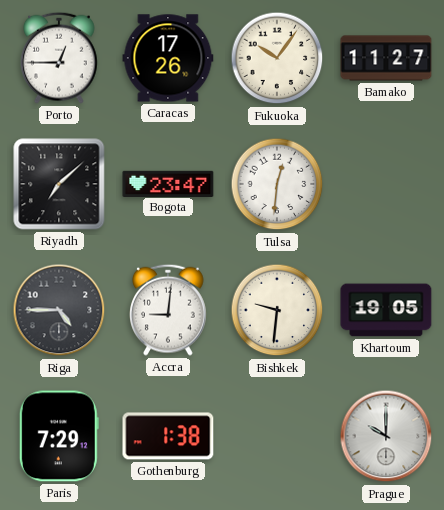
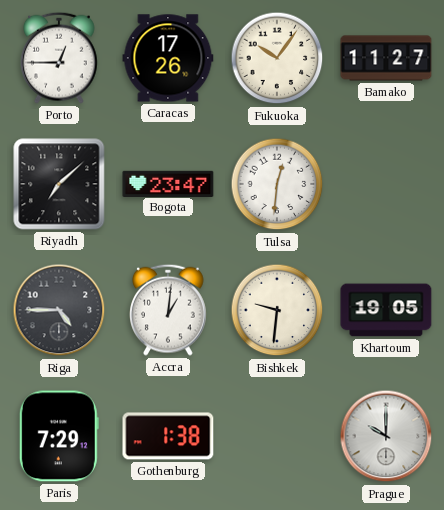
Accra: 9:01 -> 1:01
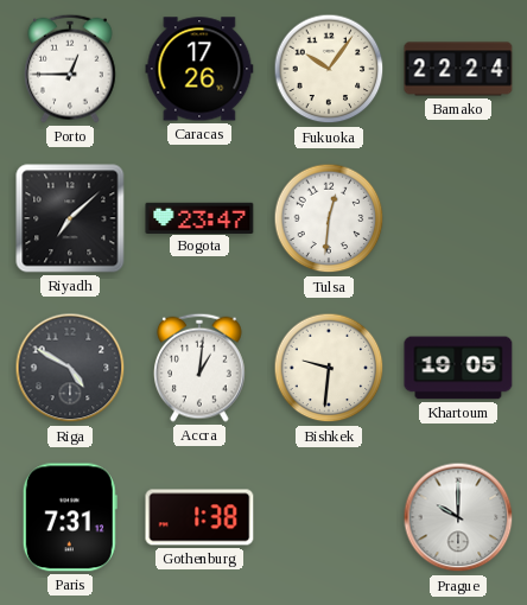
Bamako: 11:27 -> 22:24
Riga: 4:45 -> 4:50
Paris: 7:29 -> 7:31
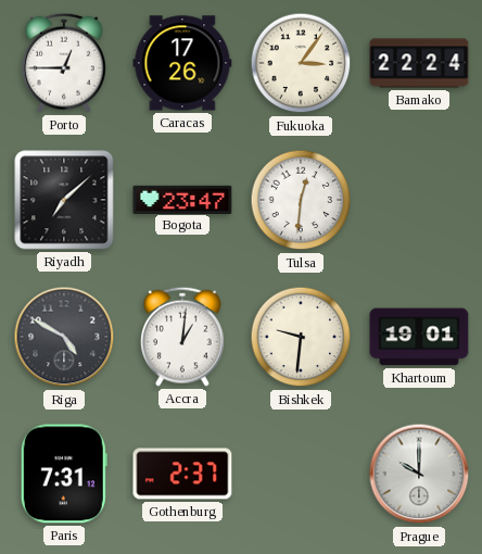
Fukuoka: 10:06 -> 3:06
Khartoum: 19:05 -> 19:01
Gothenburg: 1:38 -> 2:37
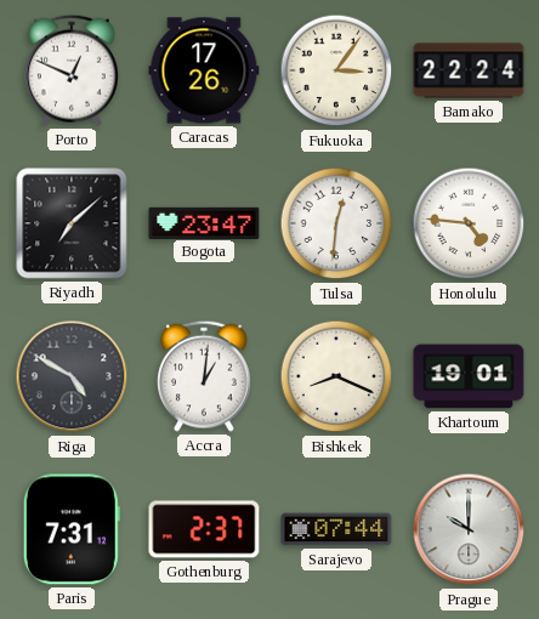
Porto: 12:45 -> 12:49
Honolulu: none -> 4:46
Bishkek: 9:31 -> 8:19
Sarajevo: none -> 07:44
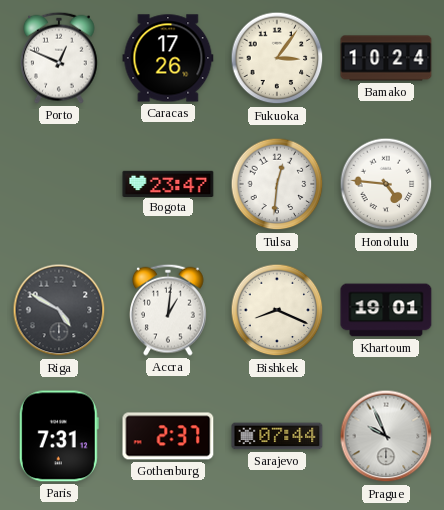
Bamako: 22:24 -> 10:24
Riyadh: 7:08 -> none
Prague: 10:00 -> 9:56
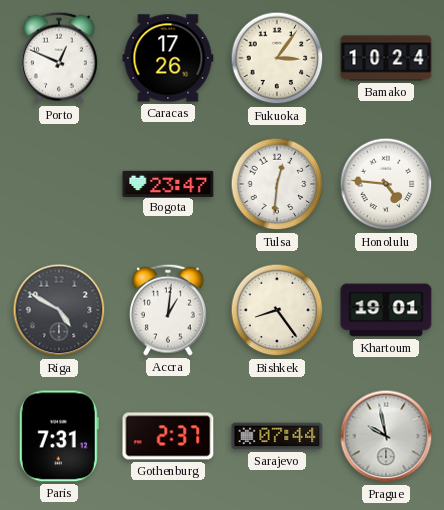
Bishkek: 8:19 -> 8:24
Prague: 9:56 -> 9:58
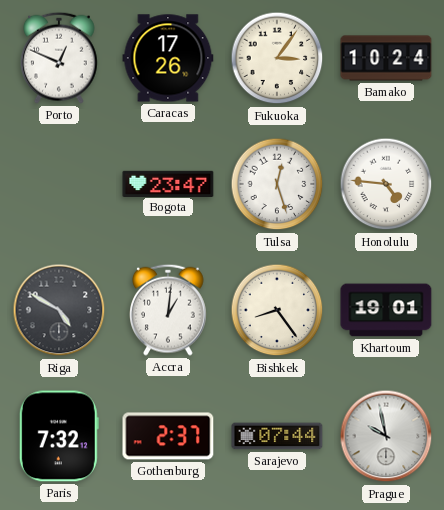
Tulsa: 12:31 -> 12:27
Paris: 7:31 -> 7:32
